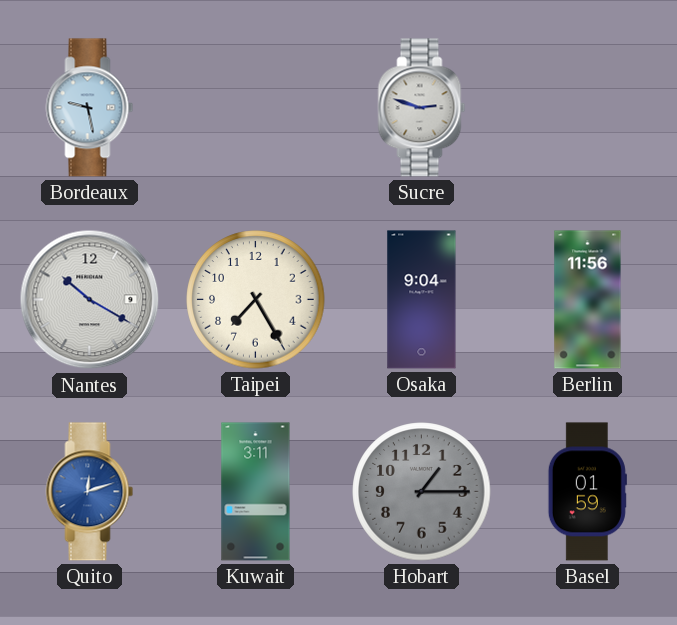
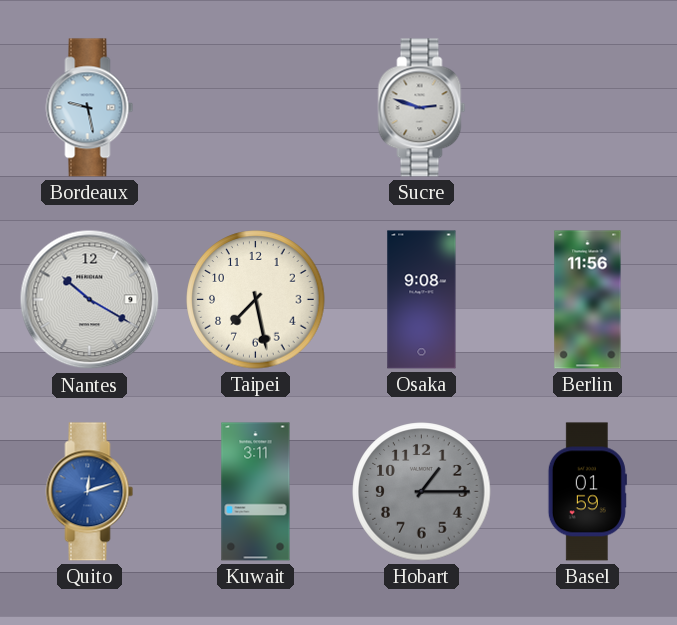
Taipei: 7:25 -> 7:28
Osaka: 9:04 -> 9:08
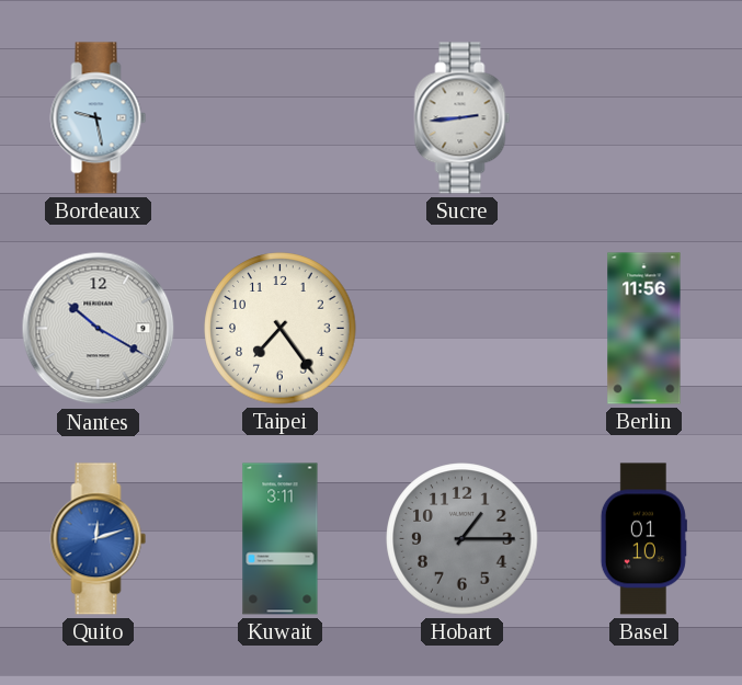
Sucre: 2:48 -> 2:44
Taipei: 7:28 -> 7:24
Osaka: 9:08 -> none
Basel: 01:59 -> 01:10
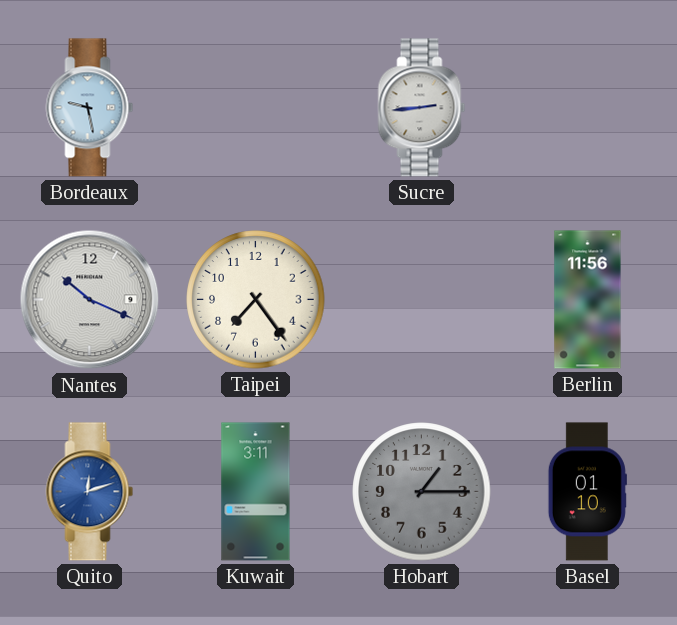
Nantes: 10:20 -> 10:19
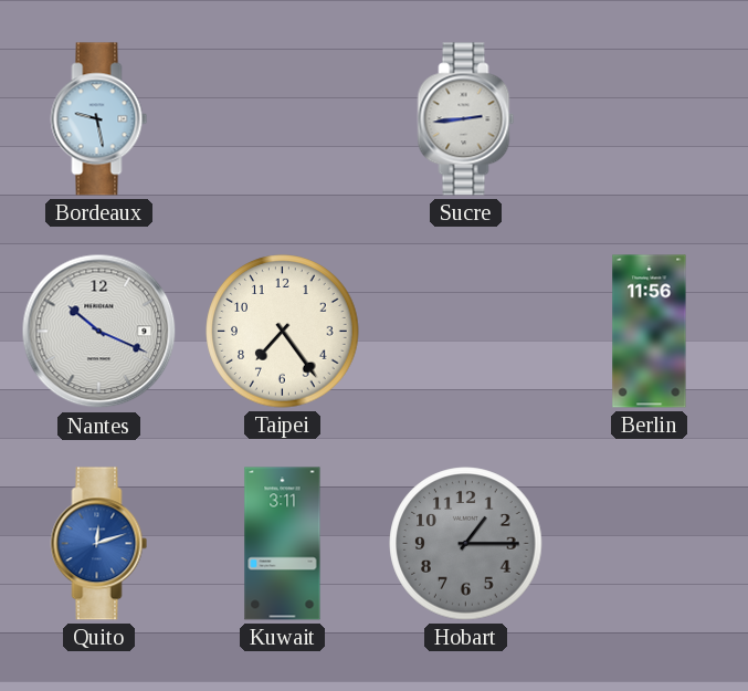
Basel: 01:10 -> none
